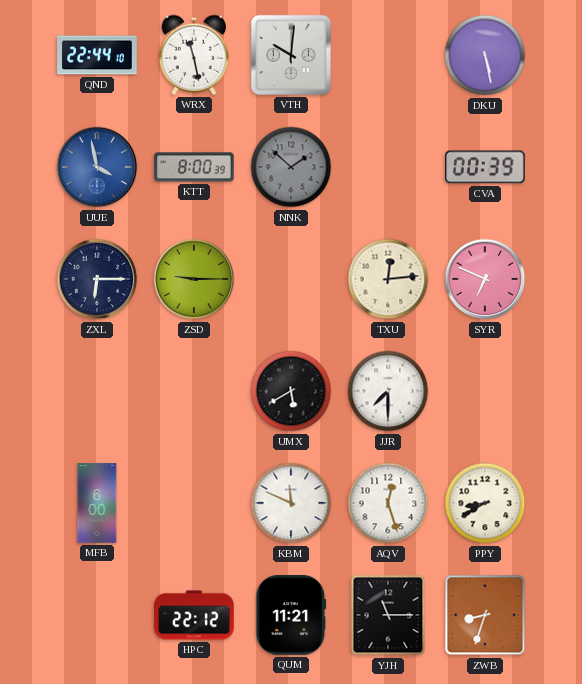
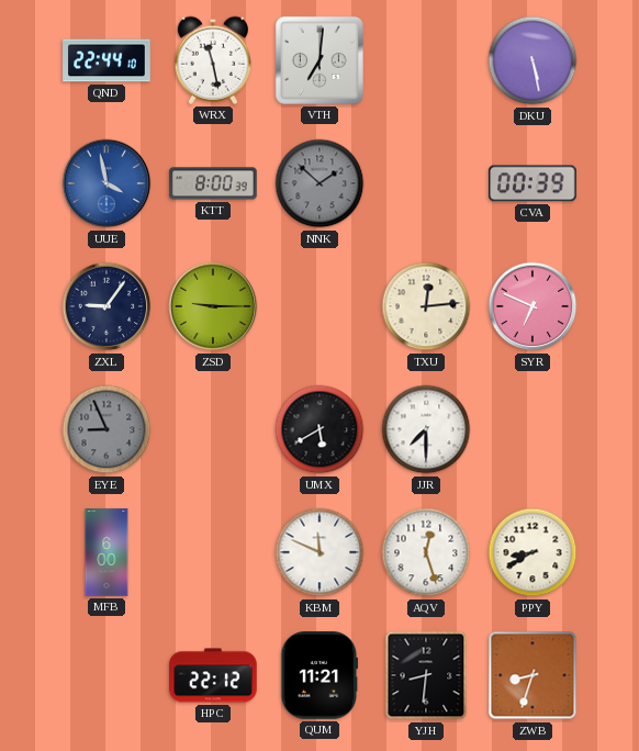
VTH: 10:01 -> 7:01
ZXL: 6:15 -> 9:06
EYE: none -> 8:56
YJH: 11:15 -> 8:31
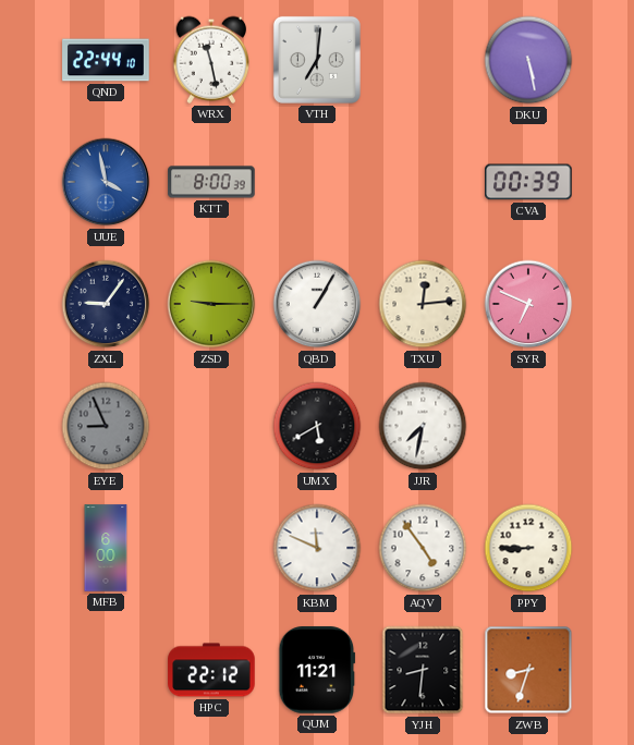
NNK: 1:52 -> none
QBD: none -> 1:05
JJR: 7:30 -> 7:32
AQV: 12:27 -> 4:54
PPY: 8:40 -> 8:45
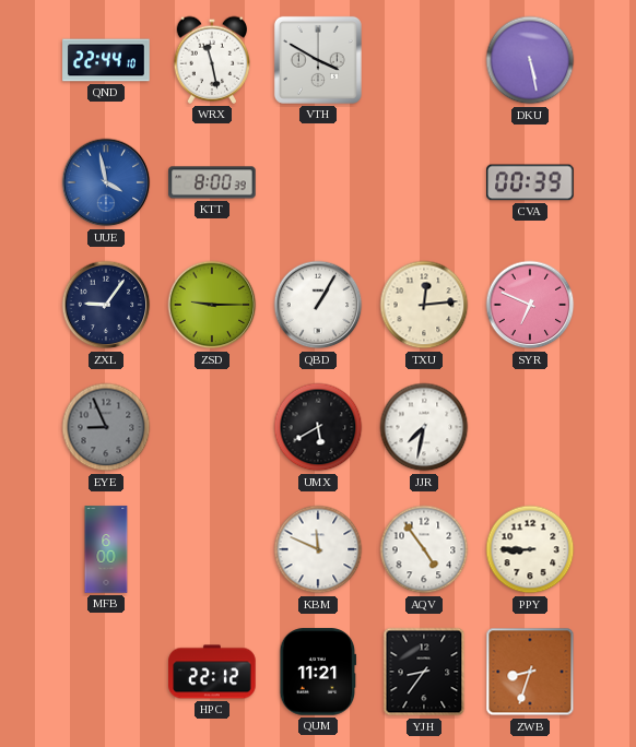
VTH: 7:01 -> 3:50
YJH: 8:31 -> 8:36
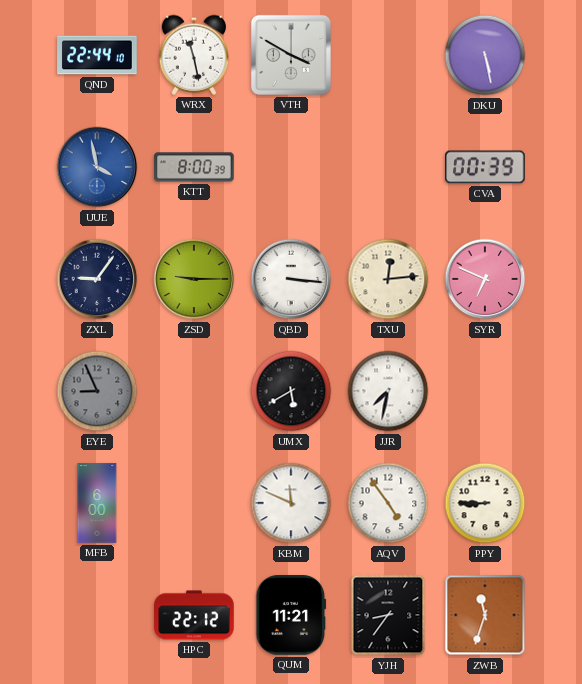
QBD: 1:05 -> 3:16
ZWB: 8:33 -> 11:33
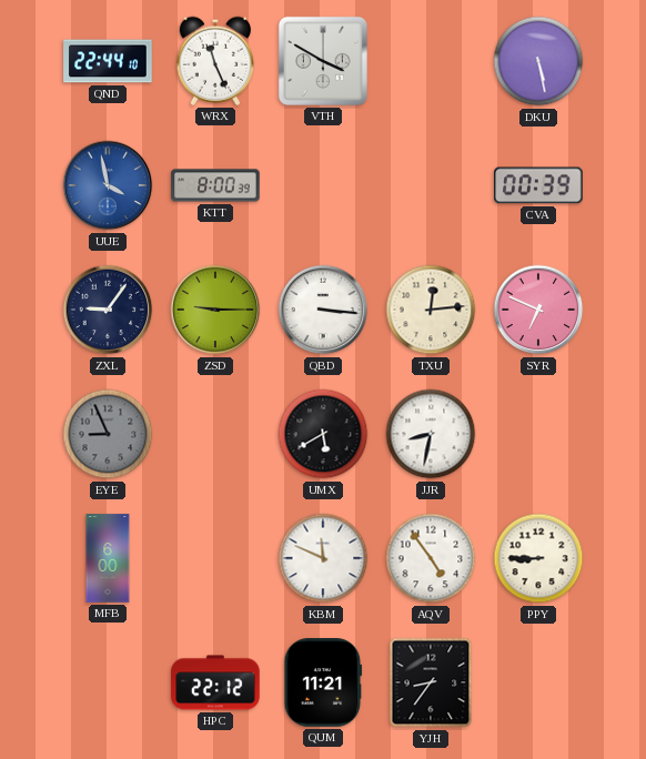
WRX: 11:28 -> 11:26
JJR: 7:32 -> 8:32
ZWB: 11:33 -> none
